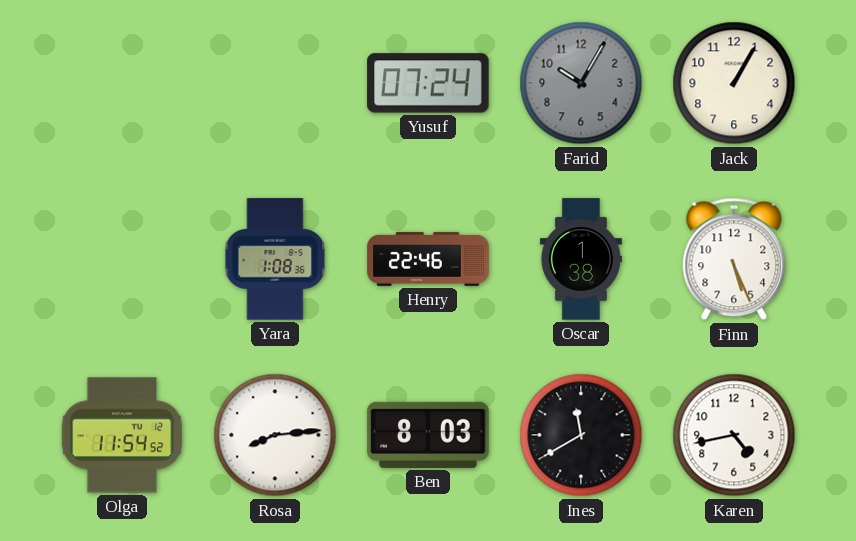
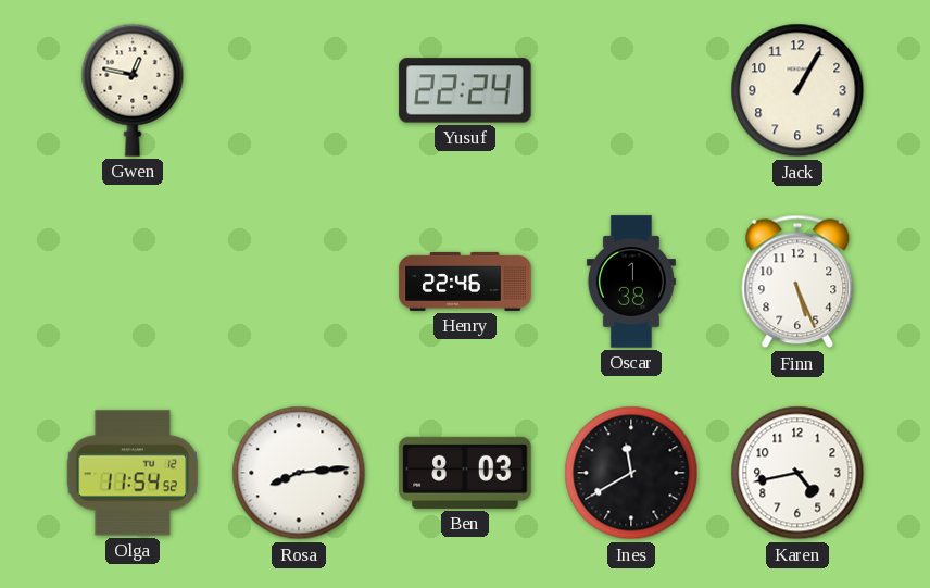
Gwen: none -> 12:47
Yusuf: 07:24 -> 22:24
Farid: 10:05 -> none
Yara: 1:08 -> none
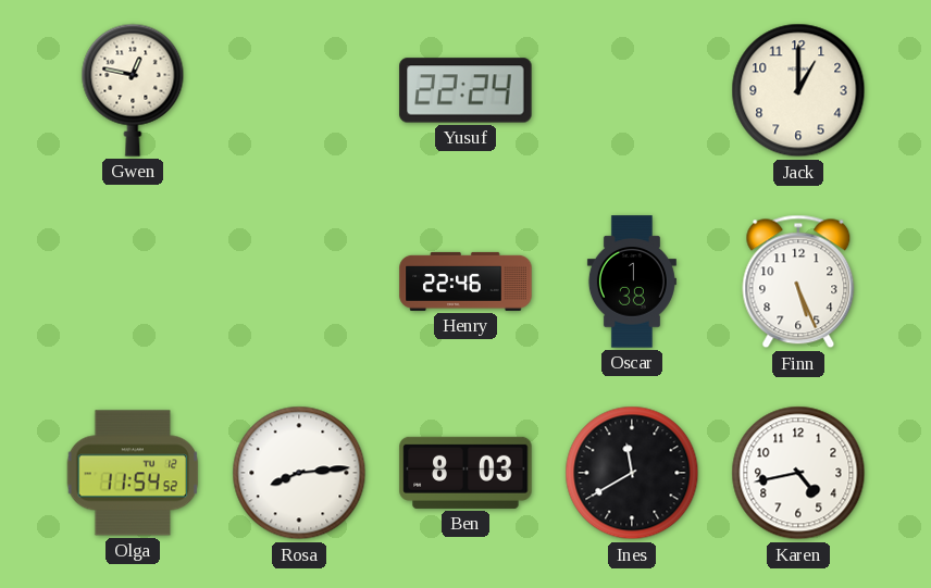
Jack: 1:05 -> 1:00
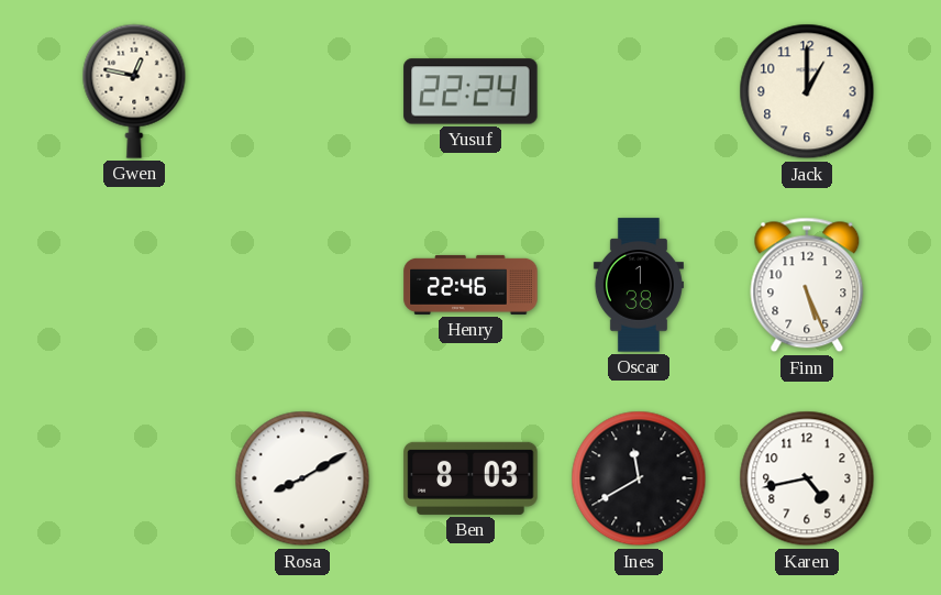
Olga: 11:54 -> none
Rosa: 8:14 -> 8:10
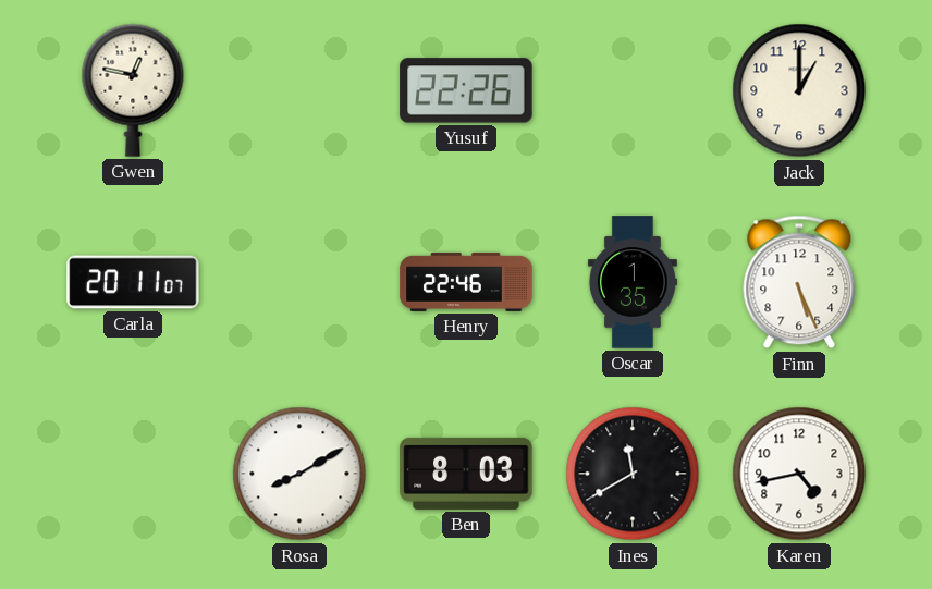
Yusuf: 22:24 -> 22:26
Carla: none -> 20:11
Oscar: 1:38 -> 1:35
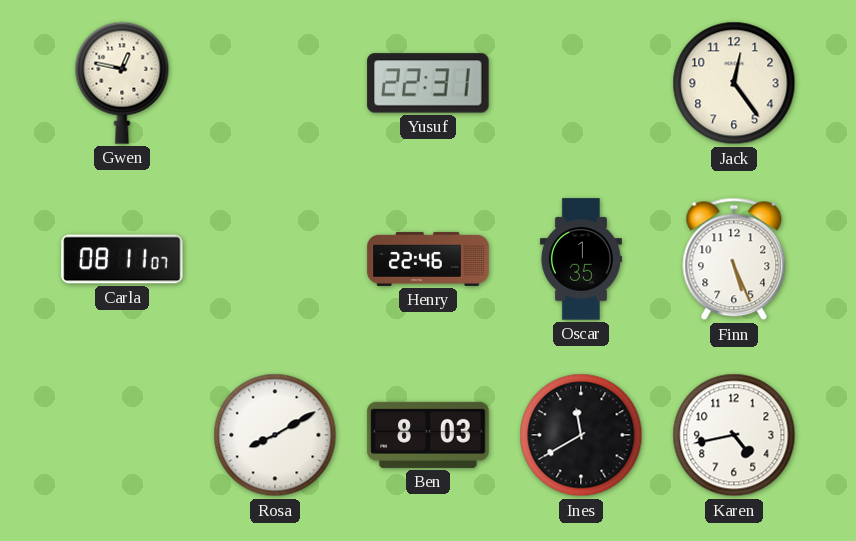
Yusuf: 22:26 -> 22:31
Jack: 1:00 -> 12:24
Carla: 20:11 -> 08:11
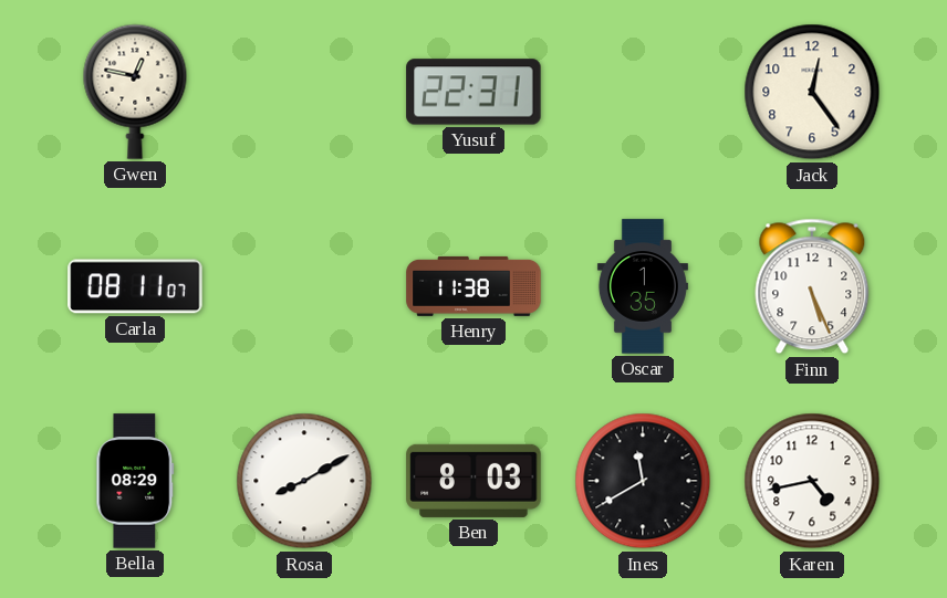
Henry: 22:46 -> 11:38
Bella: none -> 08:29
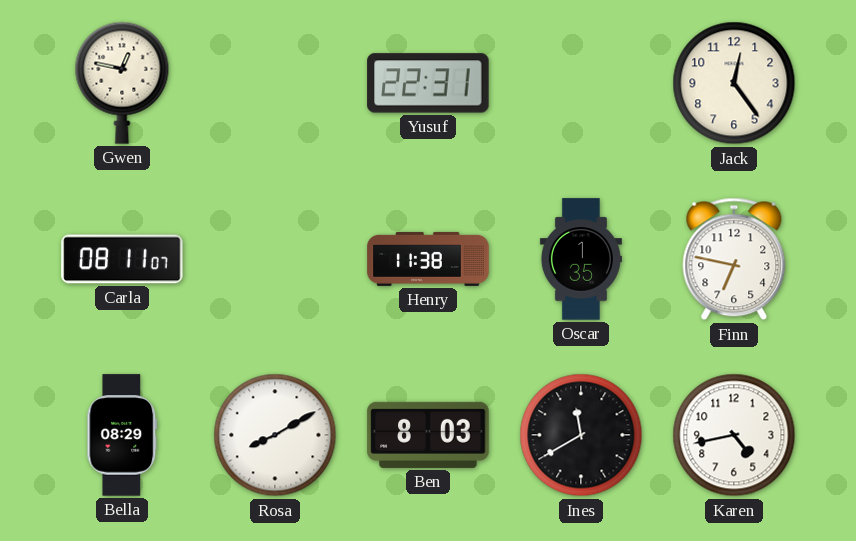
Finn: 5:26 -> 6:47
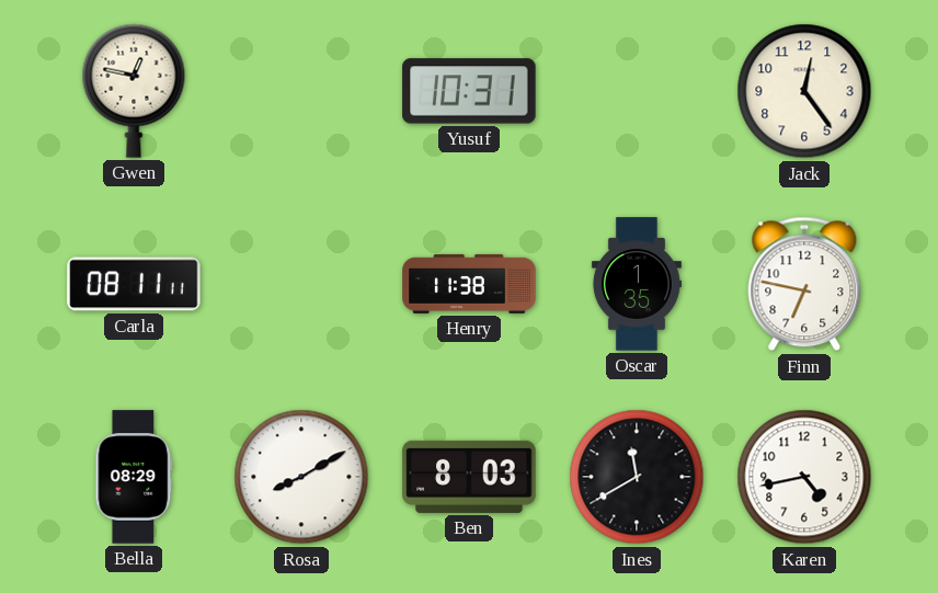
Yusuf: 22:31 -> 10:31
Carla: 08:11:07 -> 08:11:11
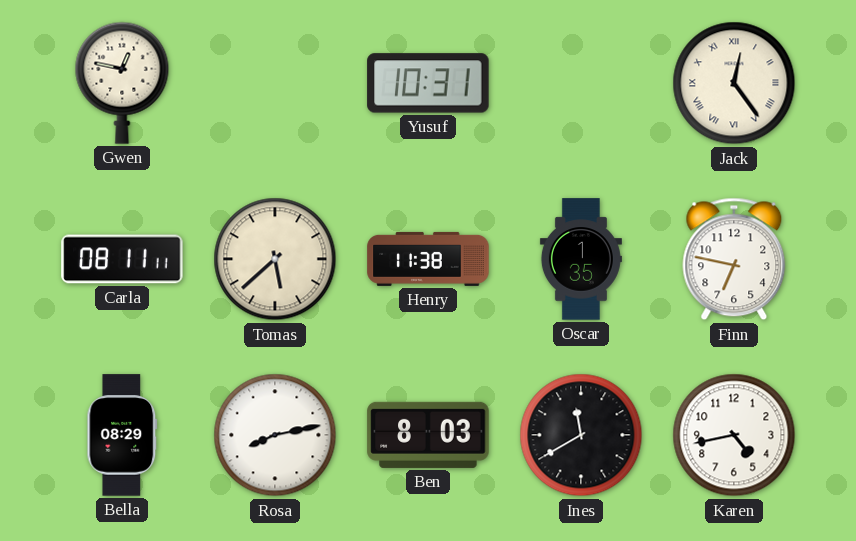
Jack numerals: Arabic -> Roman
Tomas: none -> 5:38
Rosa: 8:10 -> 8:13
